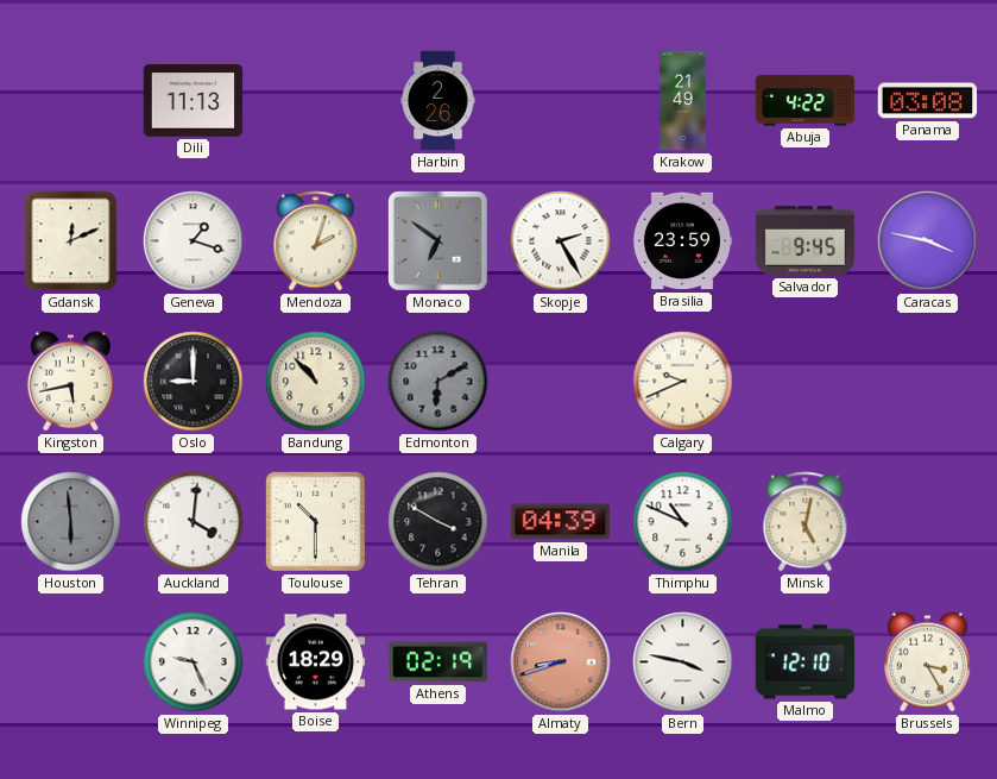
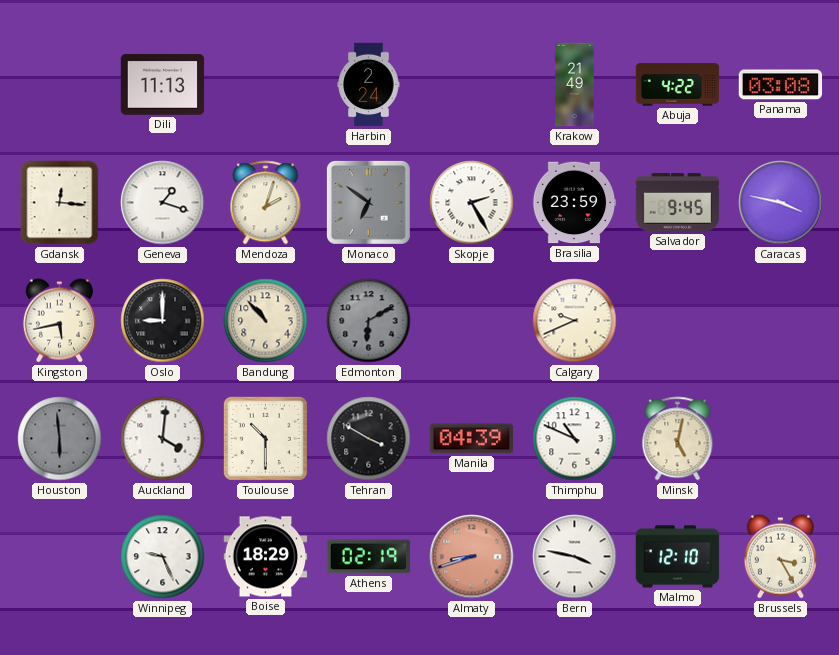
Harbin: 2:26 -> 2:24
Gdansk: 12:11 -> 12:16
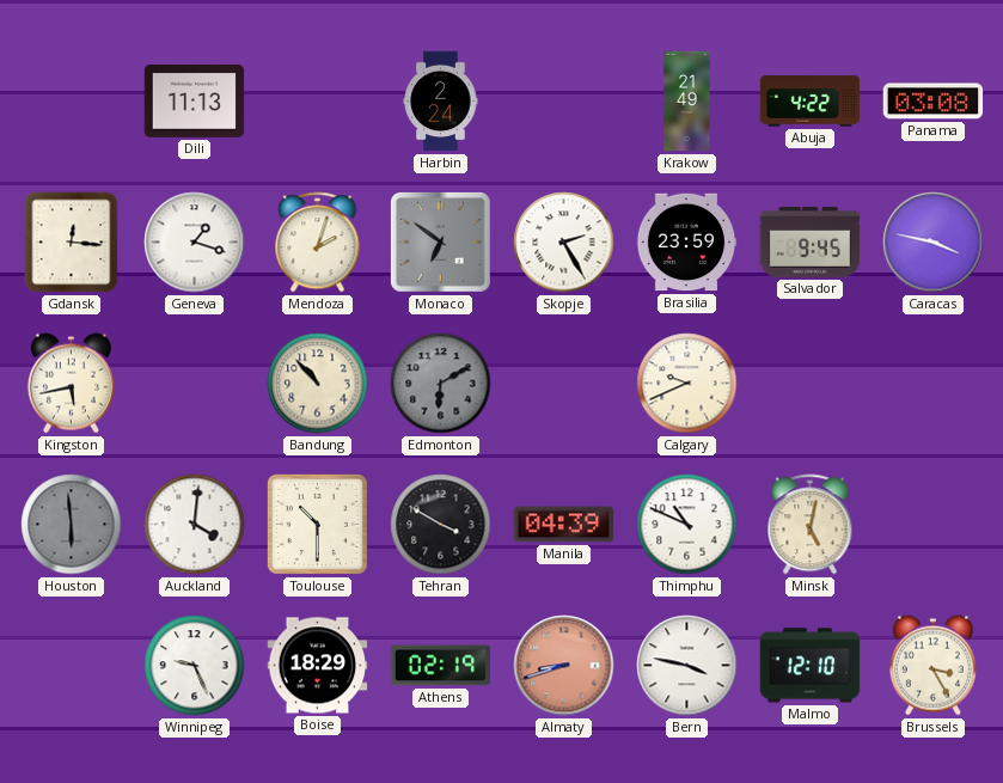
Oslo: 9:00 -> none
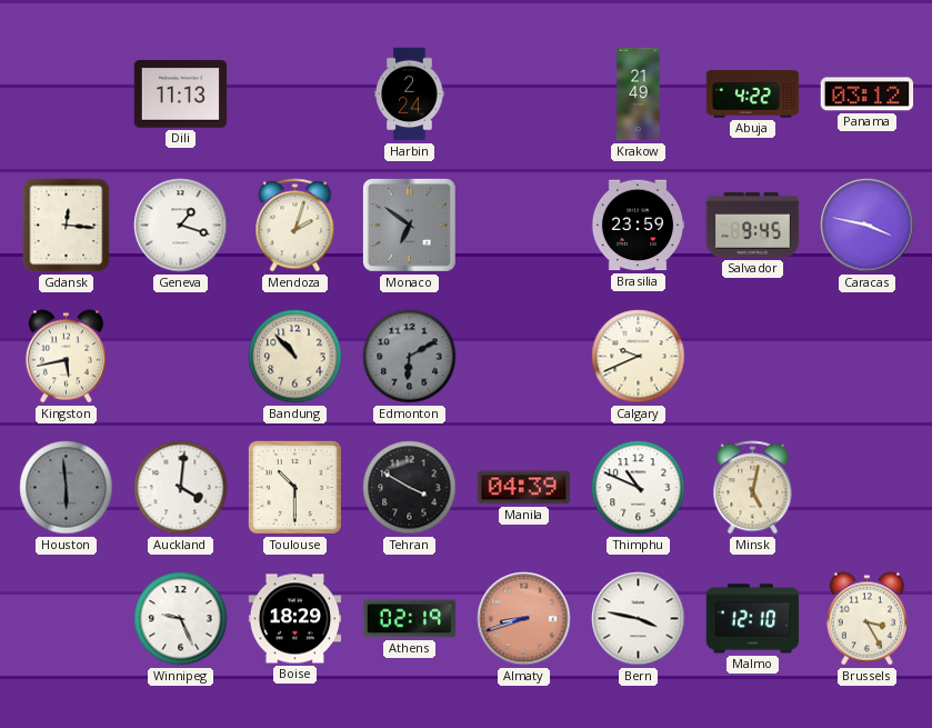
Panama: 03:08 -> 03:12
Skopje: 2:25 -> none
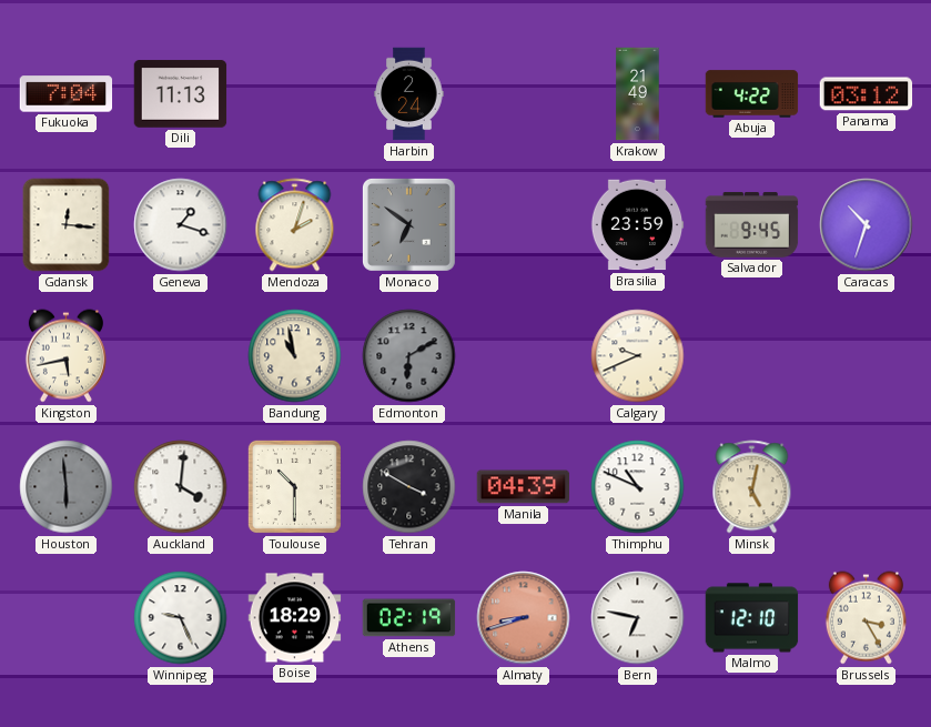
Fukuoka: none -> 7:04
Caracas: 3:47 -> 10:33
Bandung: 10:53 -> 10:58
Bern: 3:47 -> 6:47
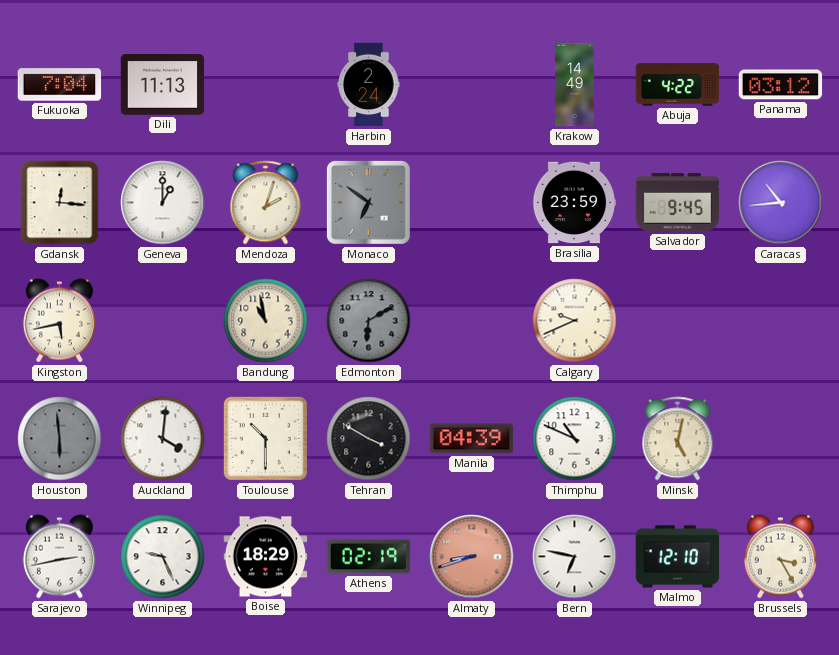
Krakow: 21:49 -> 14:49
Geneva: 1:18 -> 1:00
Caracas: 10:33 -> 10:44
Sarajevo: none -> 2:43
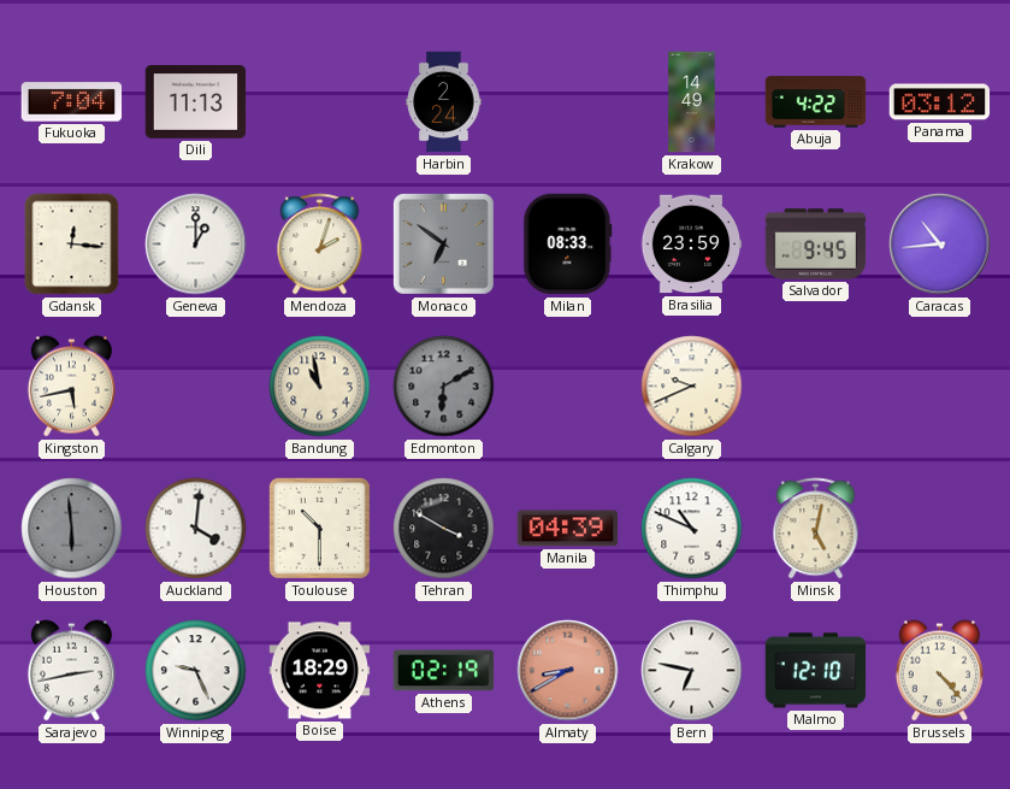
Milan: none -> 08:33
Almaty: 8:42 -> 8:40
Brussels: 3:25 -> 4:23
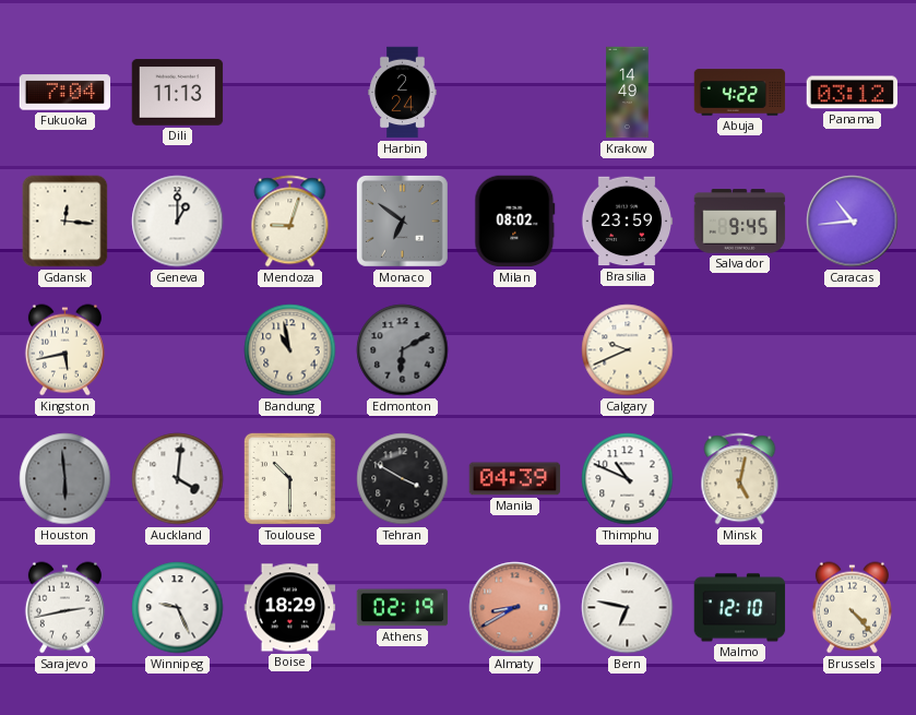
Mendoza: 2:03 -> 9:03
Milan: 08:33 -> 08:02
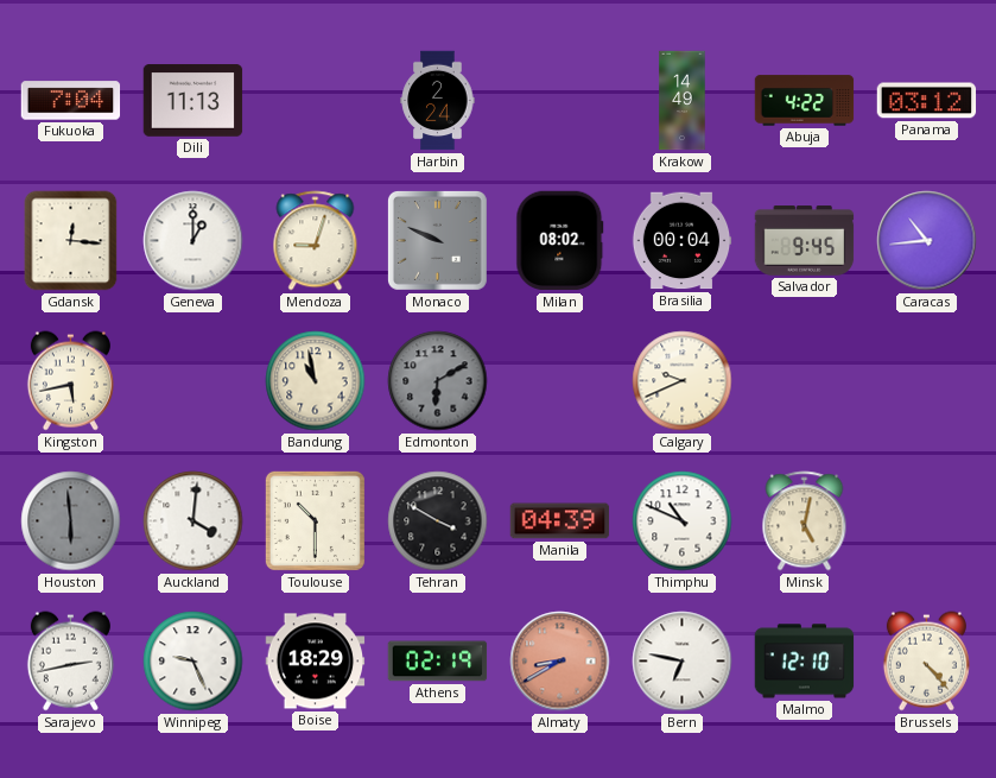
Monaco: 6:51 -> 9:49
Brasilia: 23:59 -> 00:04
